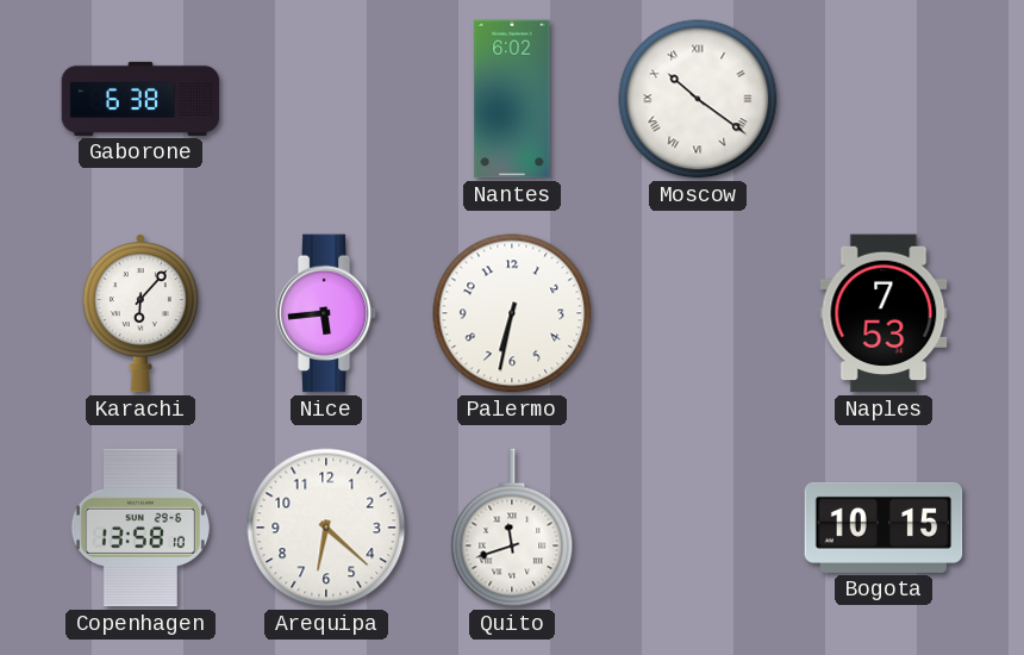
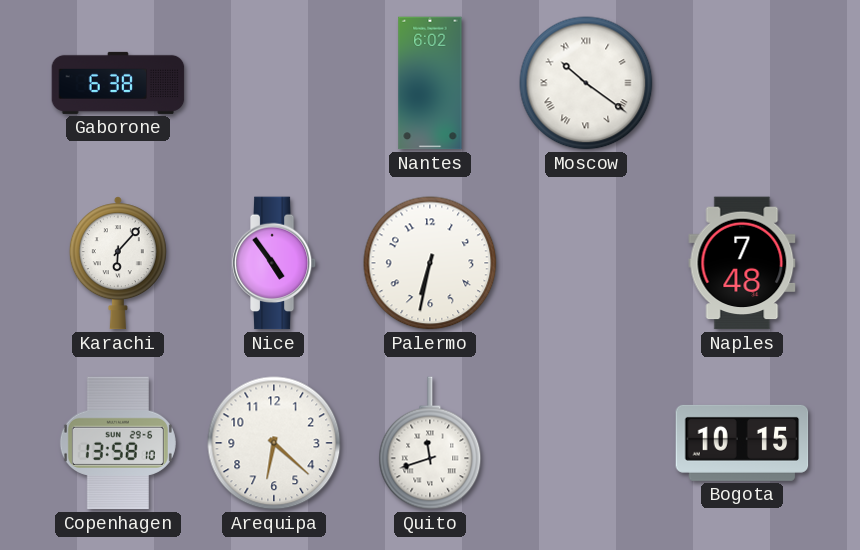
Nice: 5:44 -> 4:54
Naples: 7:53 -> 7:48
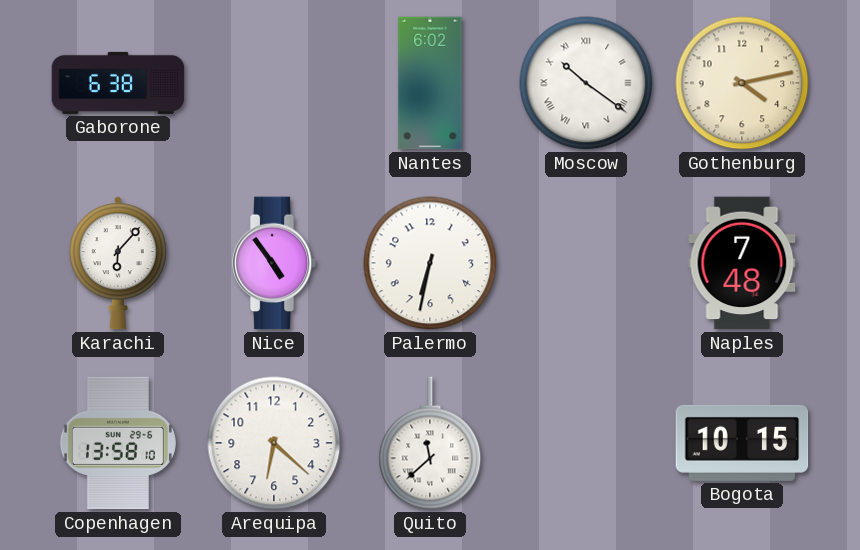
Gothenburg: none -> 4:13
Quito: 11:42 -> 11:38
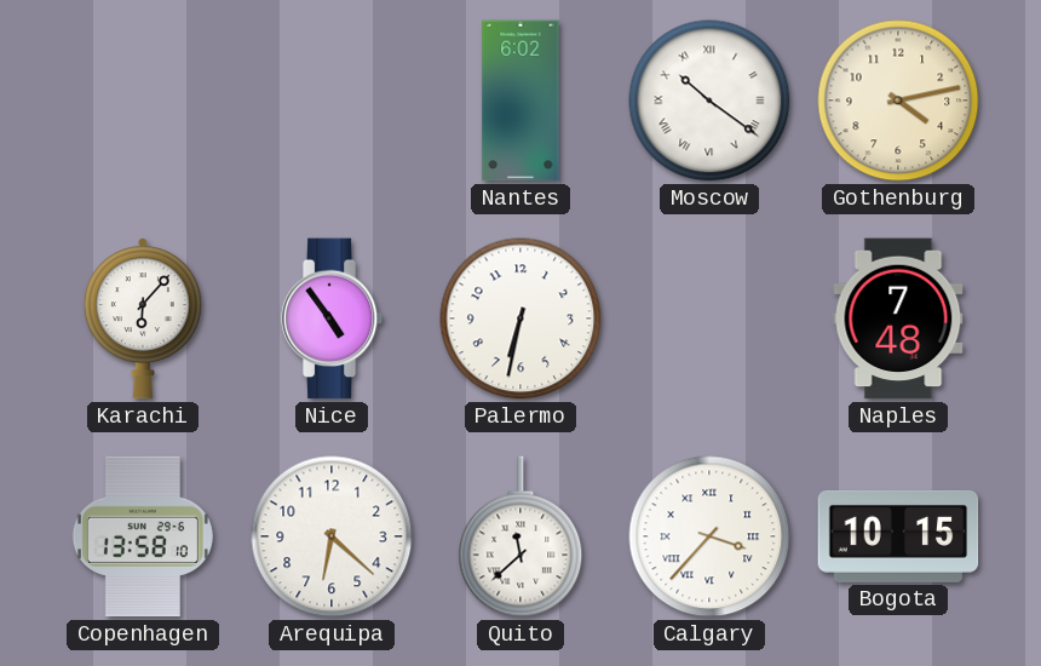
Gaborone: 6:38 -> none
Calgary: none -> 3:37
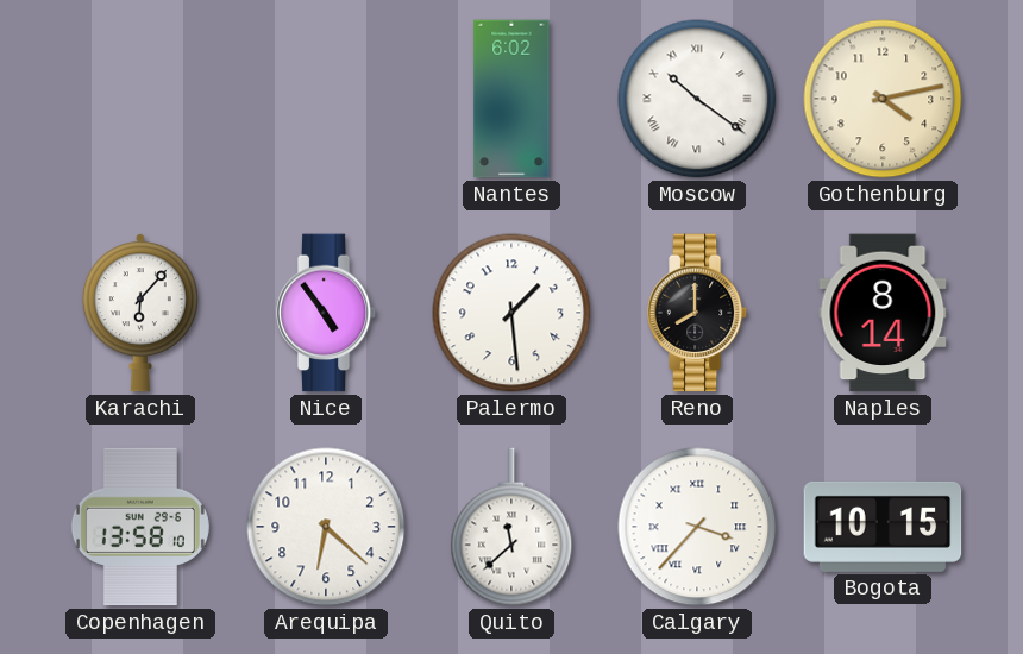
Palermo: 6:32 -> 1:29
Reno: none -> 8:00
Naples: 7:48 -> 8:14
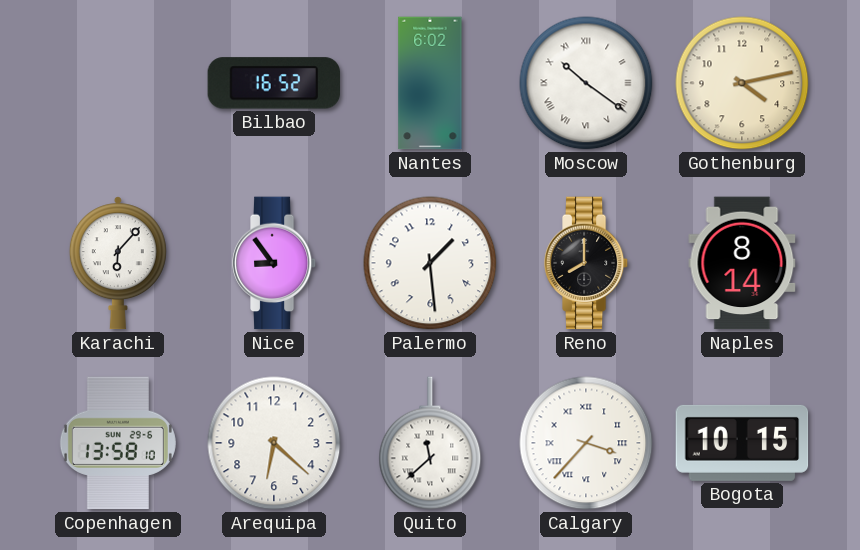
Bilbao: none -> 16:52
Nice: 4:54 -> 8:54
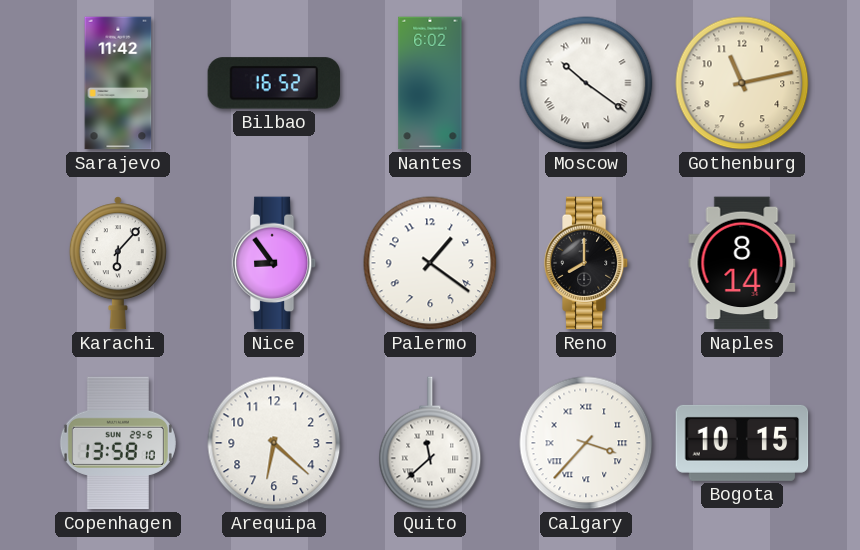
Sarajevo: none -> 11:42
Gothenburg: 4:13 -> 11:13
Palermo: 1:29 -> 1:21
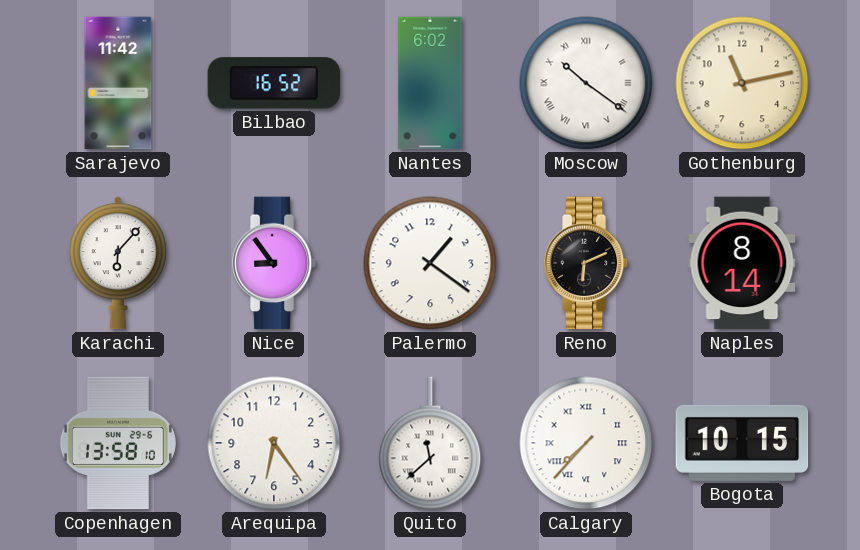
Reno: 8:00 -> 6:11
Arequipa: 6:22 -> 6:24
Calgary: 3:37 -> 7:37
